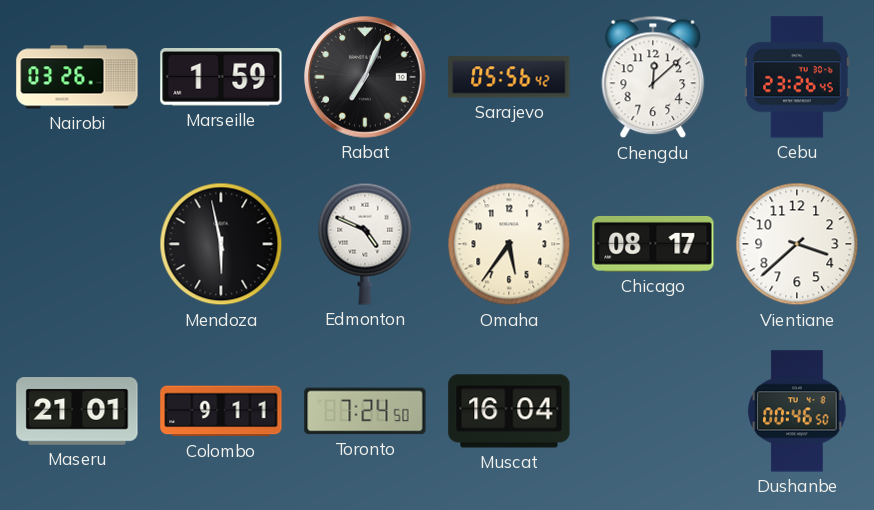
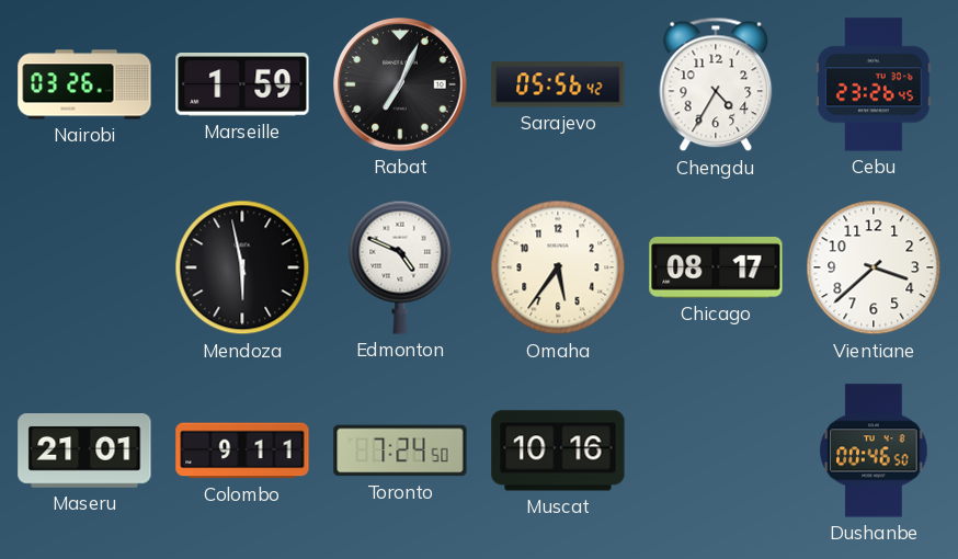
Chengdu: 12:08 -> 4:35
Muscat: 16:04 -> 10:16
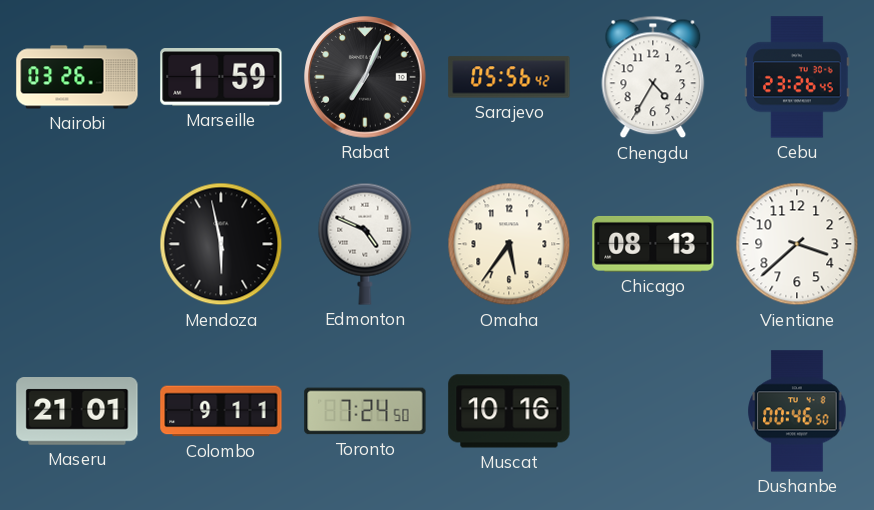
Chicago: 08:17 -> 08:13
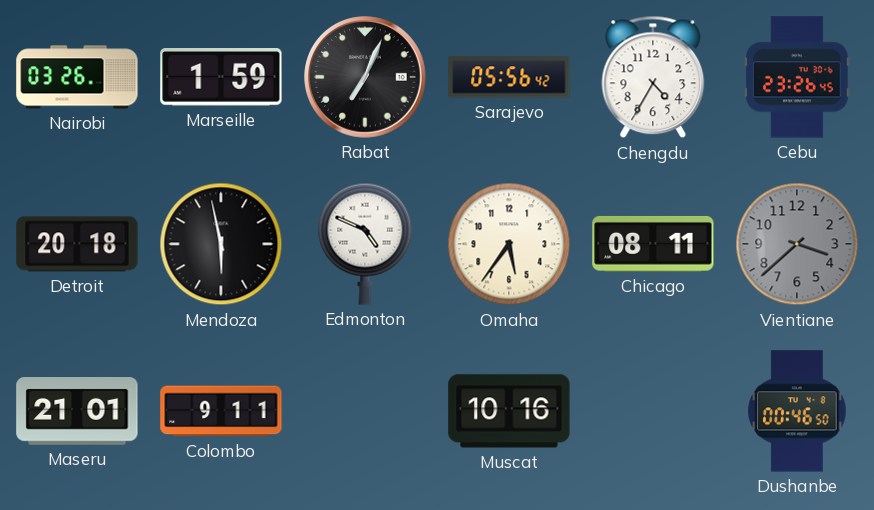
Detroit: none -> 20:18
Chicago: 08:13 -> 08:11
Vientiane dial: white -> grey
Toronto: 7:24 -> none
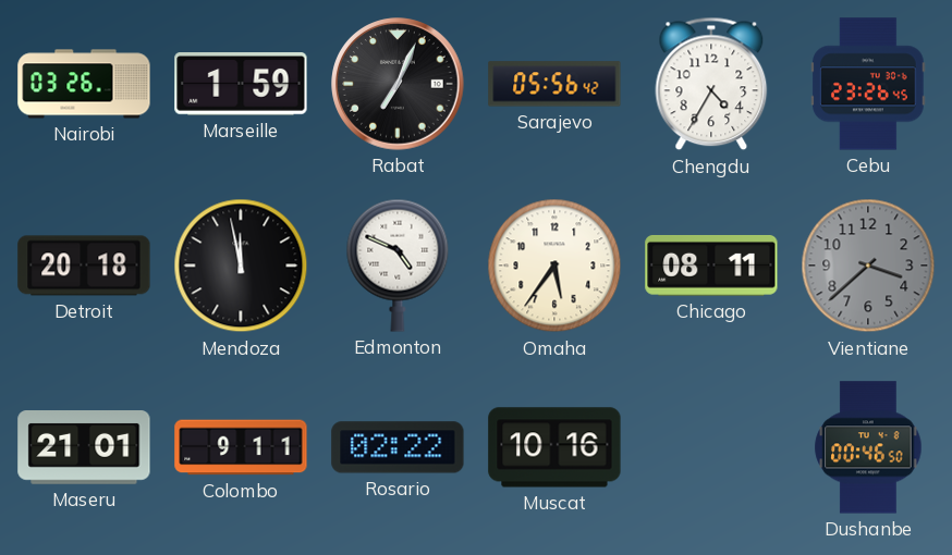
Mendoza: 5:58 -> 11:58
Rosario: none -> 02:22
